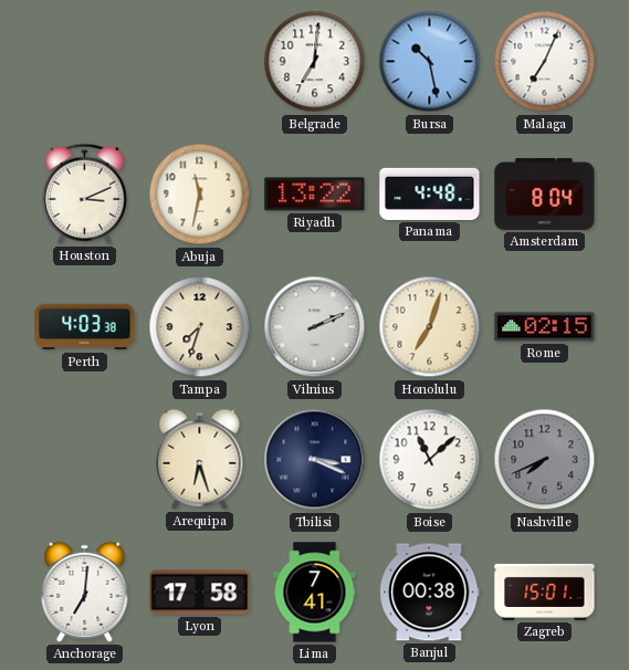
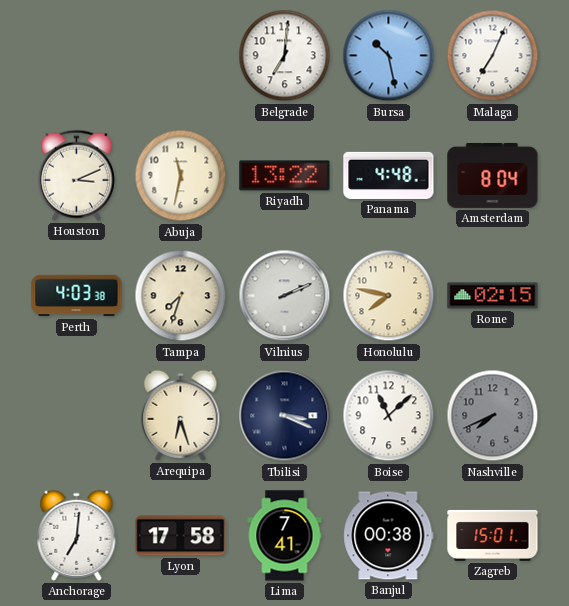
Honolulu: 7:03 -> 7:47
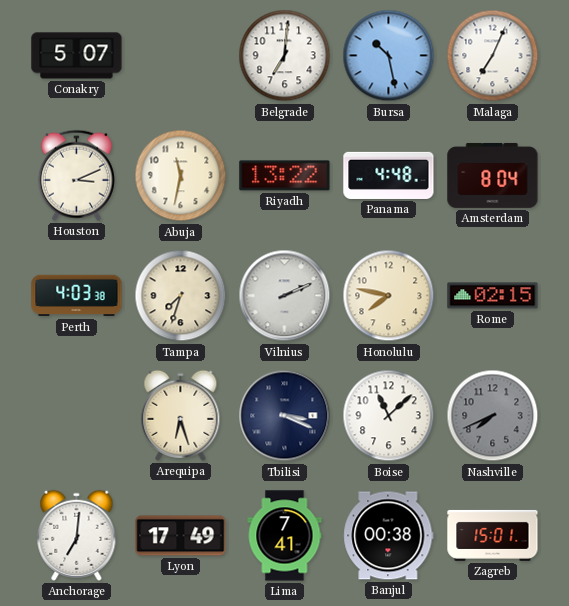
Conakry: none -> 5:07
Lyon: 17:58 -> 17:49
